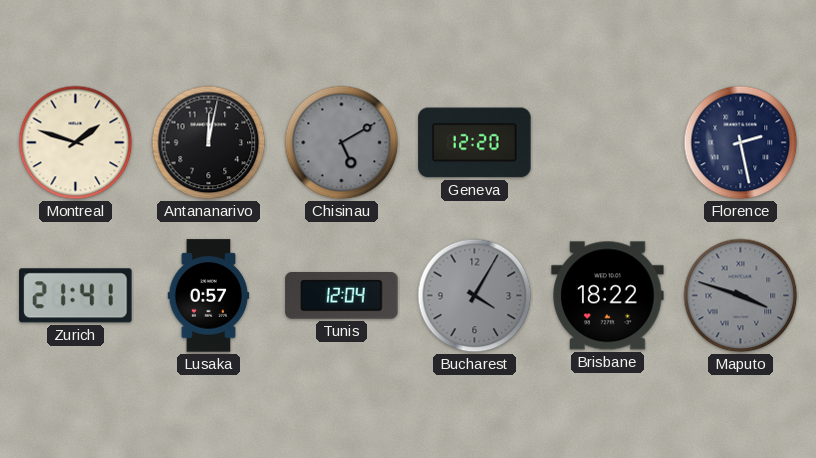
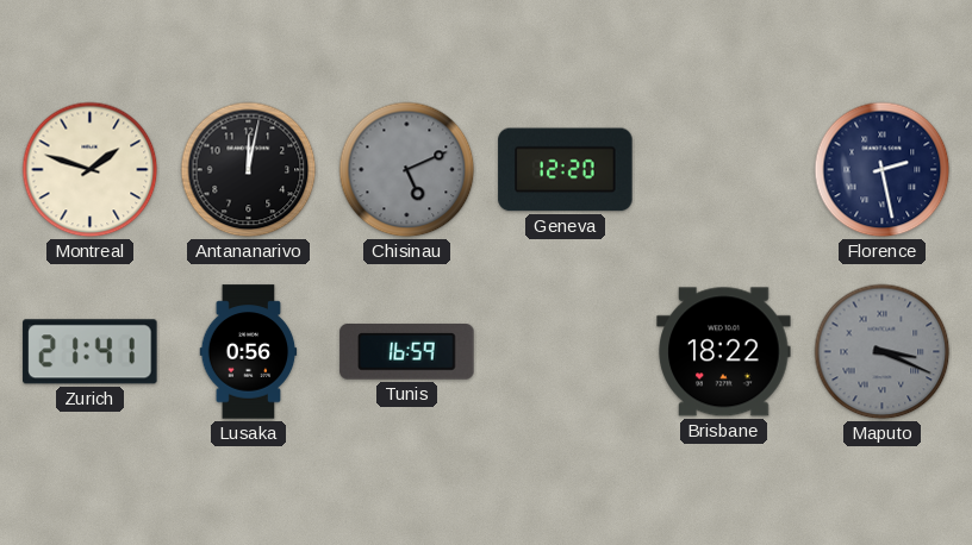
Chisinau: 5:10 -> 5:11
Lusaka: 0:57 -> 0:56
Tunis: 12:04 -> 16:59
Bucharest: 4:05 -> none
Maputo: 3:48 -> 3:19
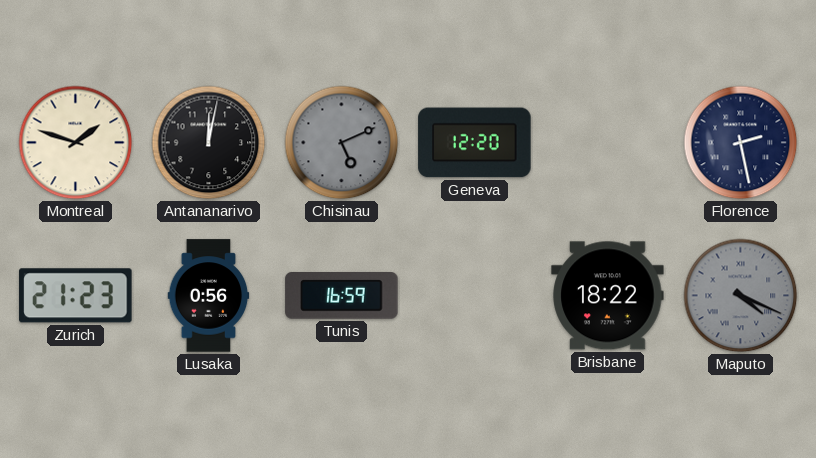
Zurich: 21:41 -> 21:23
Maputo: 3:19 -> 4:19
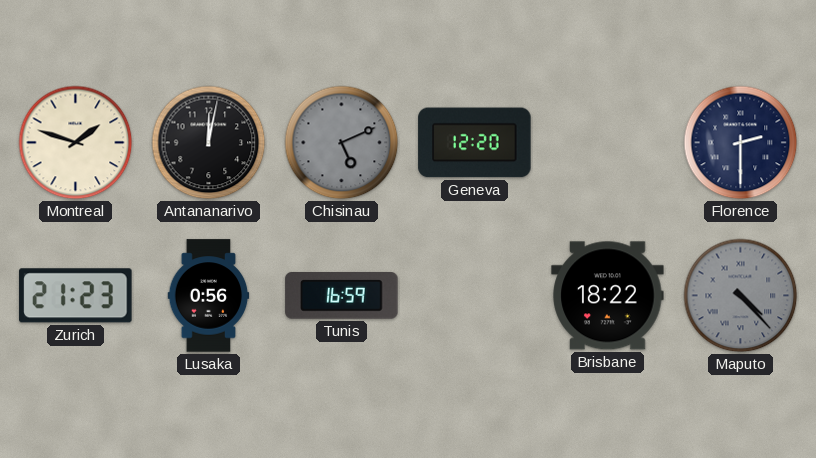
Florence: 2:28 -> 2:30
Maputo: 4:19 -> 4:23
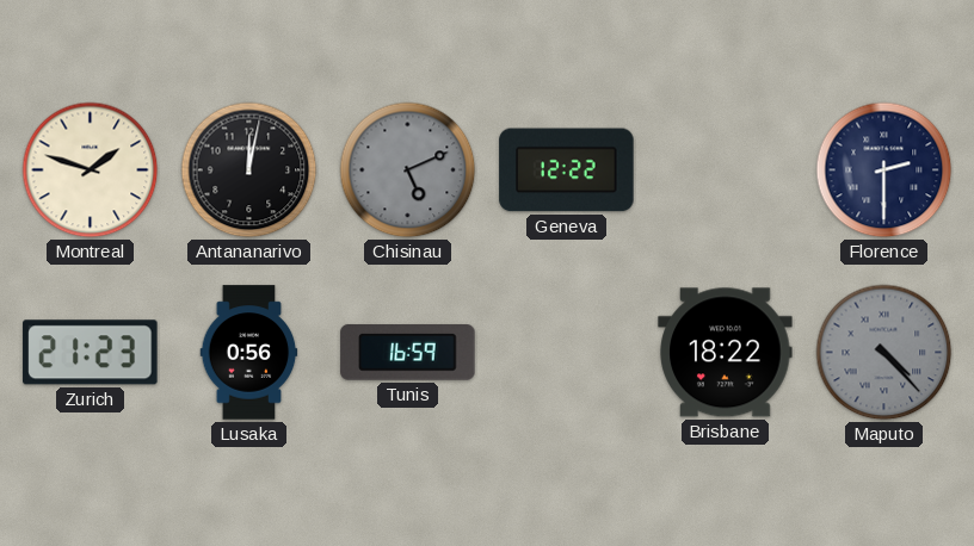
Geneva: 12:20 -> 12:22
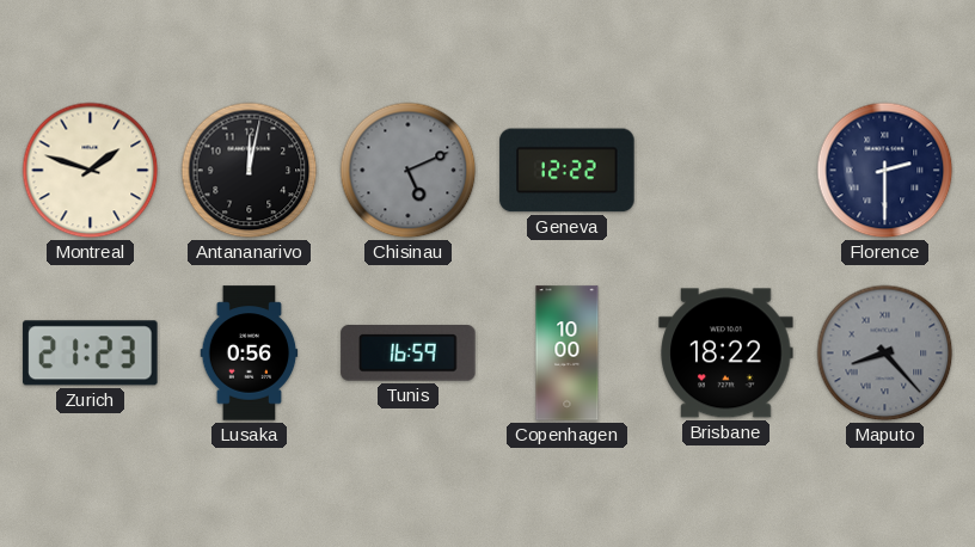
Copenhagen: none -> 10:00
Maputo: 4:23 -> 8:23
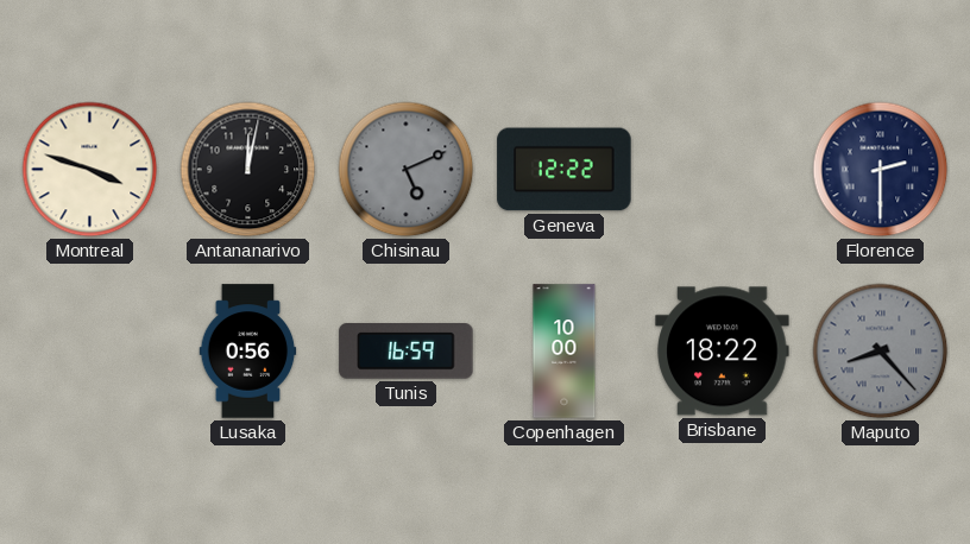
Montreal: 1:48 -> 3:48
Zurich: 21:23 -> none
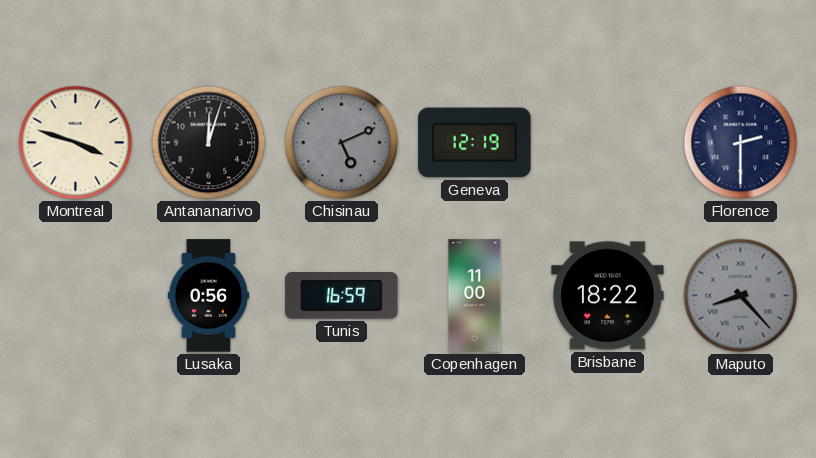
Antananarivo: 12:02 -> 12:03
Geneva: 12:22 -> 12:19
Copenhagen: 10:00 -> 11:00
